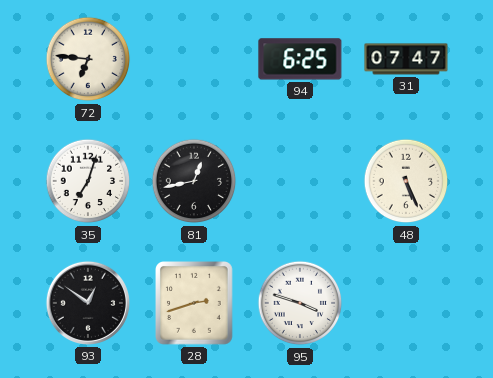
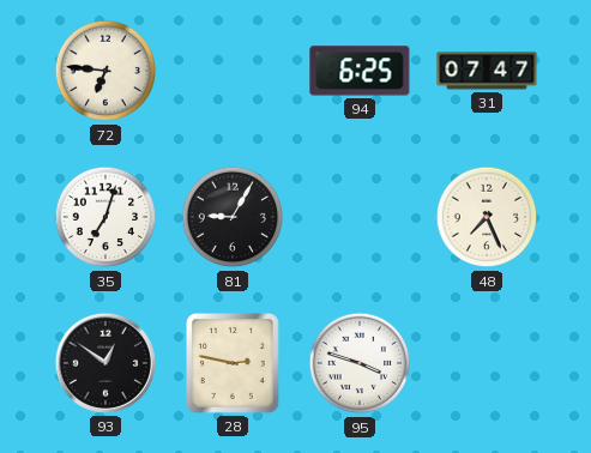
81: 12:43 -> 9:05
48: 5:26 -> 7:26
28: 2:42 -> 2:47
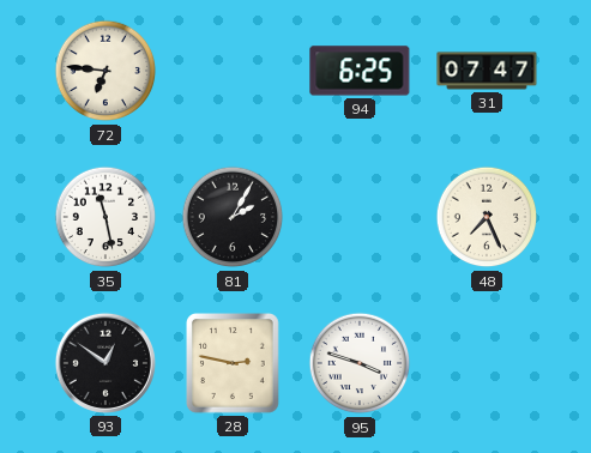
35: 7:03 -> 11:28
81: 9:05 -> 2:05
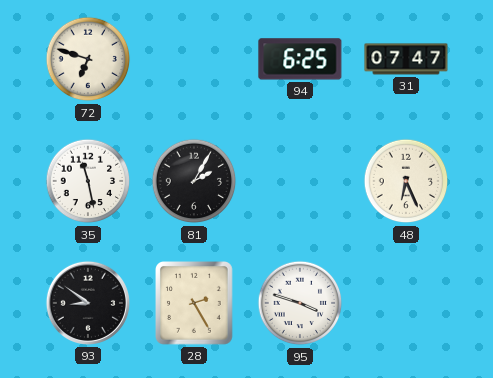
72: 6:46 -> 6:48
48: 7:26 -> 6:26
93: 12:51 -> 8:51
28: 2:47 -> 2:25
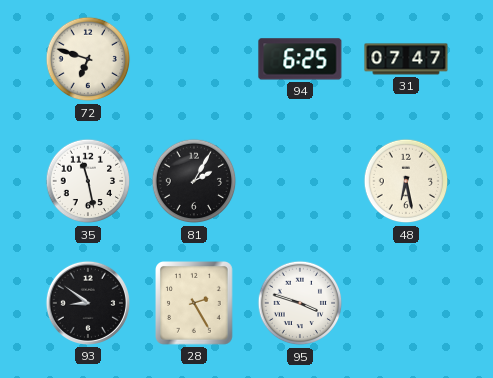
48: 6:26 -> 6:28
